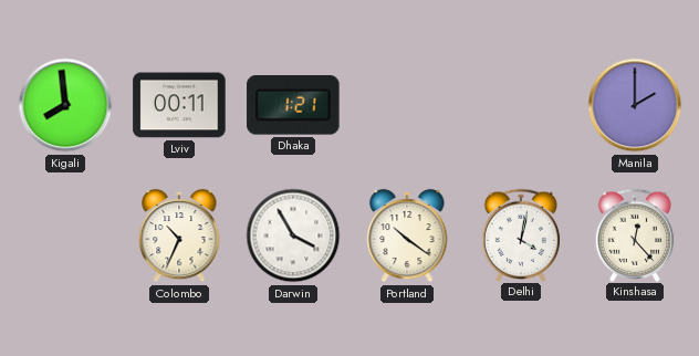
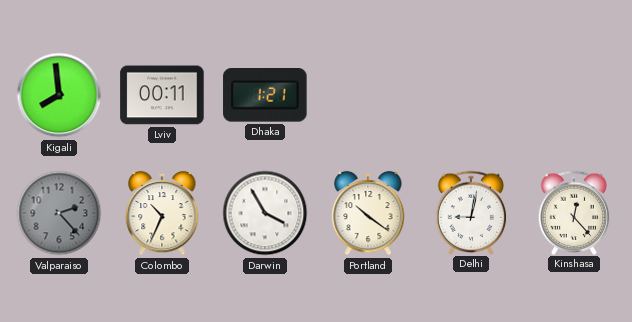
Manila: 2:00 -> none
Valparaiso: none -> 2:23
Delhi: 4:02 -> 9:02
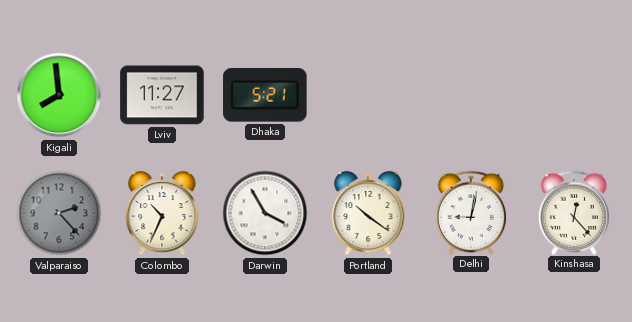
Lviv: 00:11 -> 11:27
Dhaka: 1:21 -> 5:21
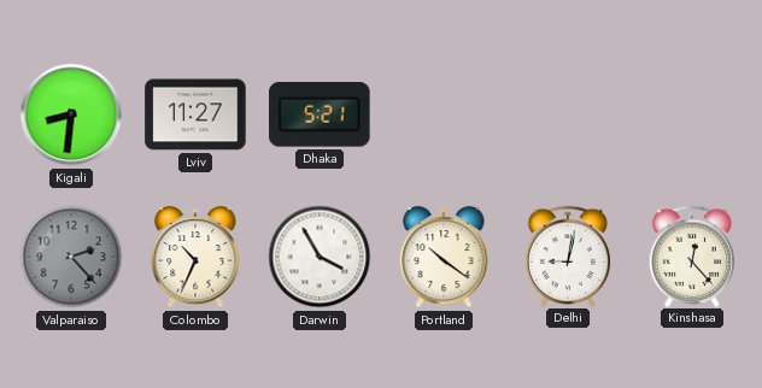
Kigali: 7:59 -> 8:31
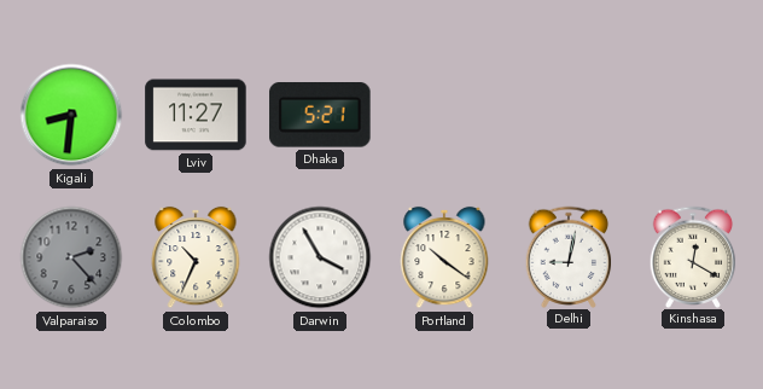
Kinshasa: 12:23 -> 12:20
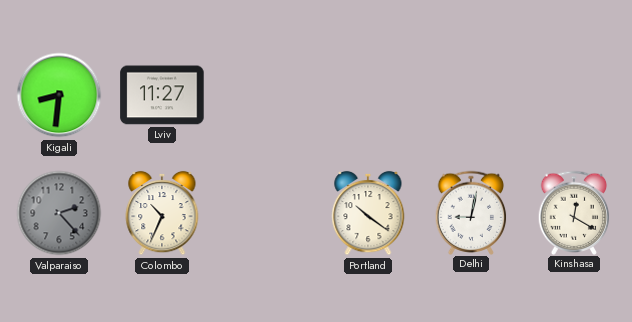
Dhaka: 5:21 -> none
Darwin: 3:55 -> none
